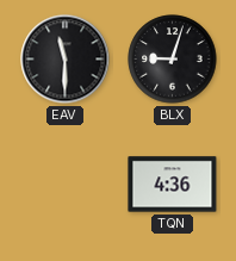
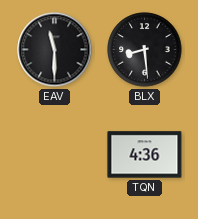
BLX: 9:03 -> 8:29
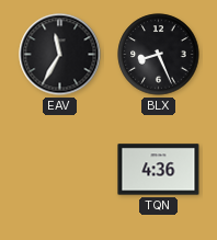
EAV: 11:30 -> 11:35
BLX: 8:29 -> 8:26
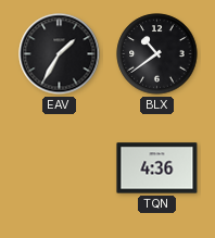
EAV: 11:35 -> 1:35
BLX: 8:26 -> 10:39
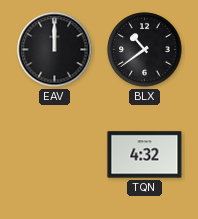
EAV: 1:35 -> 12:00
TQN: 4:36 -> 4:32
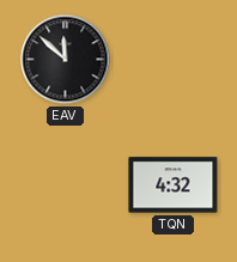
EAV: 12:00 -> 11:52
BLX: 10:39 -> none
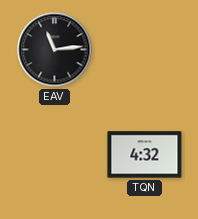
EAV: 11:52 -> 11:14
